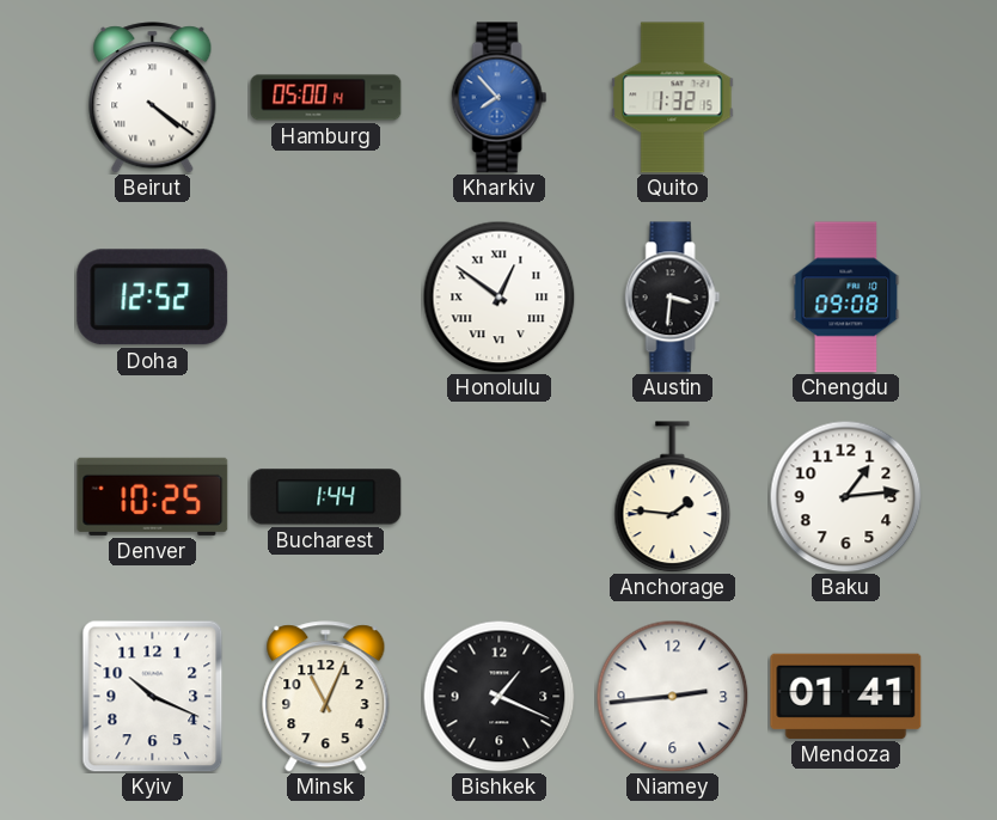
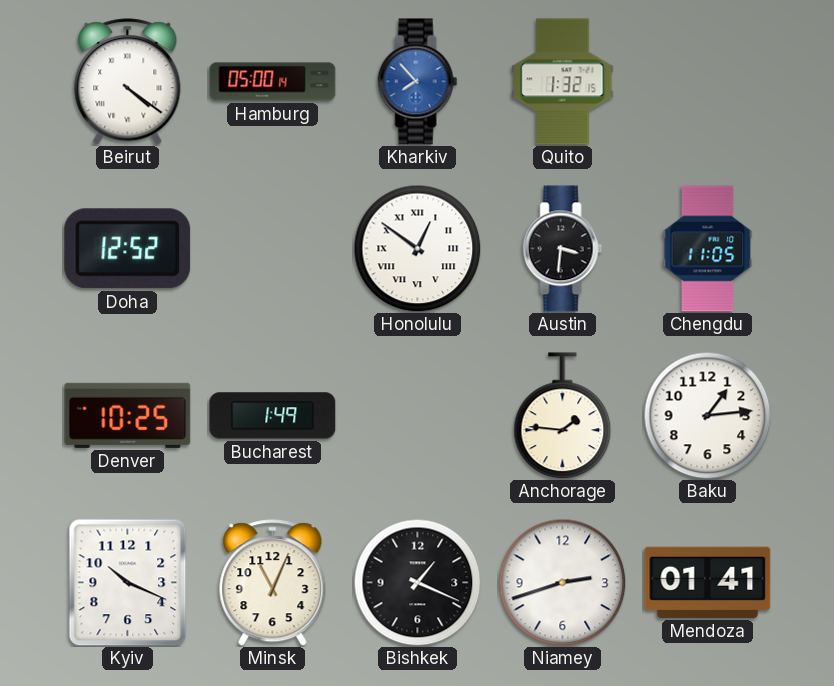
Chengdu: 09:08 -> 11:05
Bucharest: 1:44 -> 1:49
Niamey: 2:44 -> 2:42
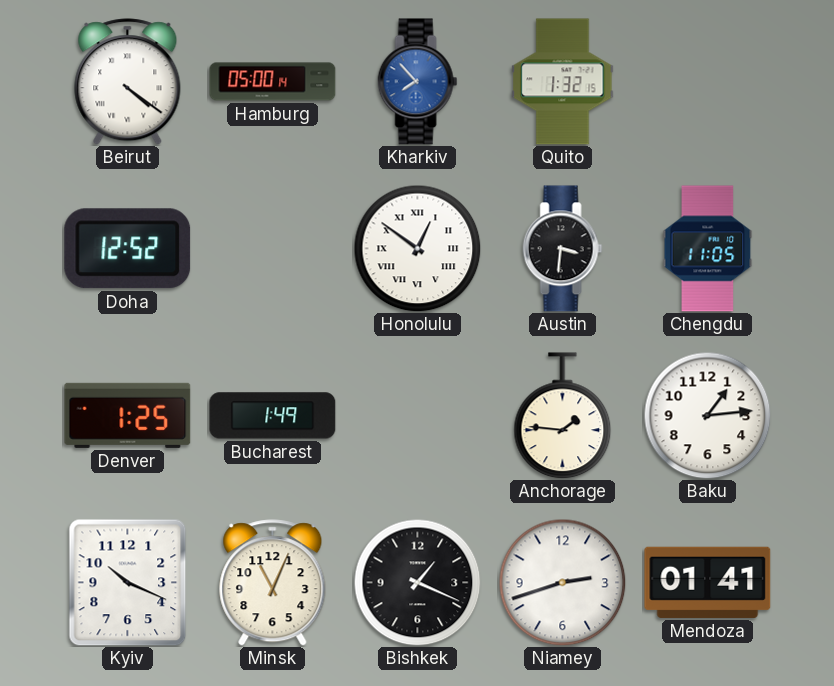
Denver: 10:25 -> 1:25
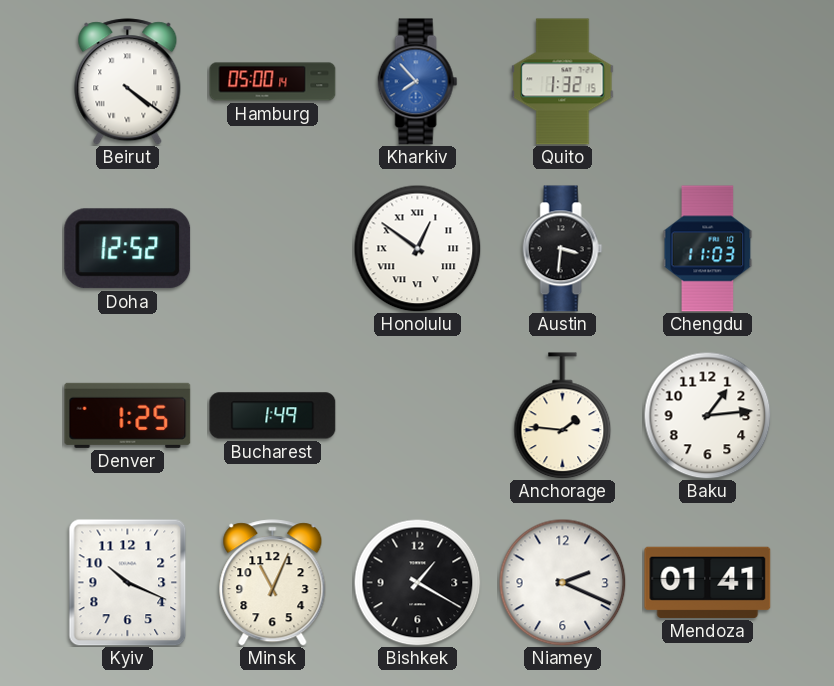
Chengdu: 11:05 -> 11:03
Bishkek: 1:19 -> 1:20
Niamey: 2:42 -> 2:19
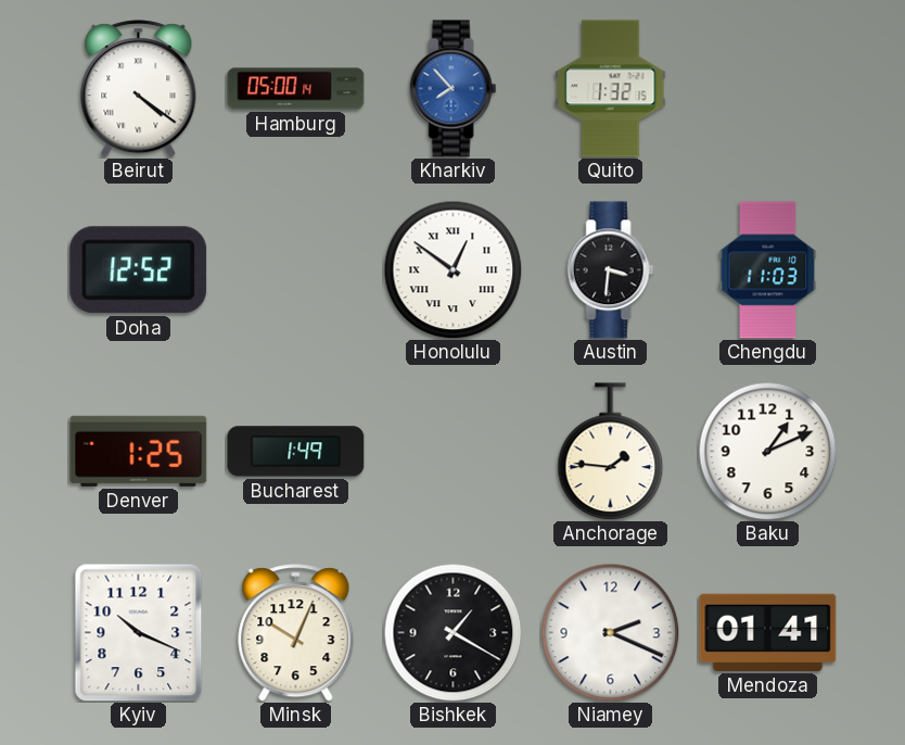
Baku: 1:14 -> 1:11
Minsk: 11:04 -> 10:04
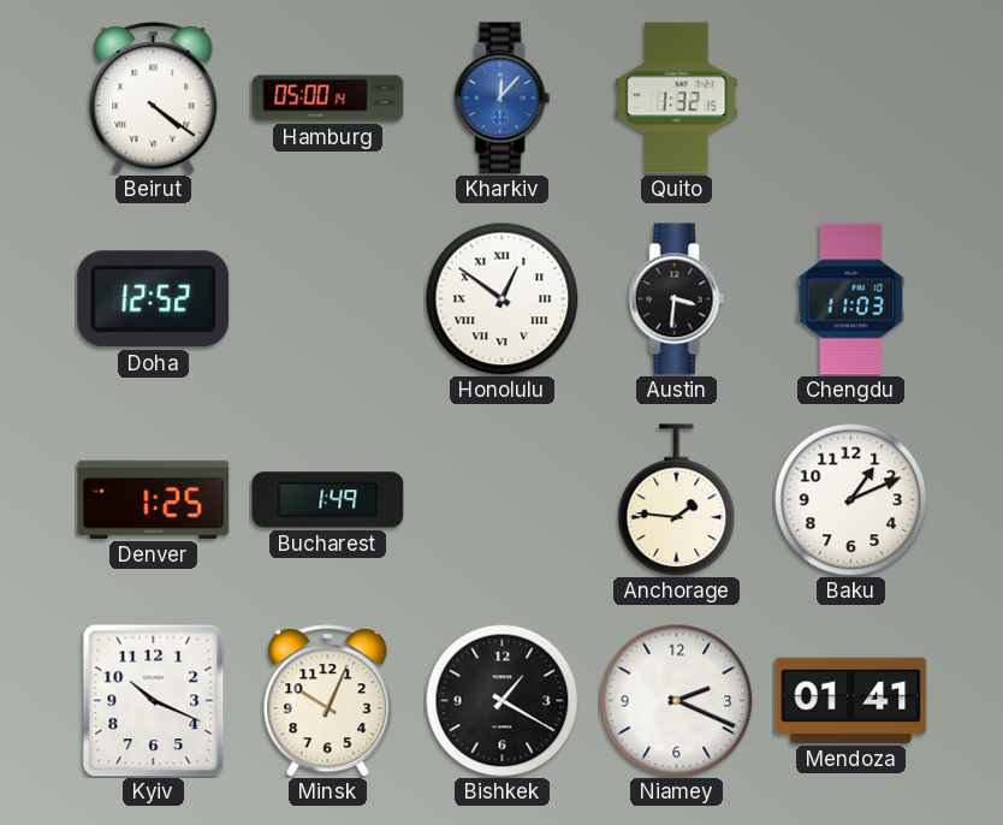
Kharkiv: 7:53 -> 12:07
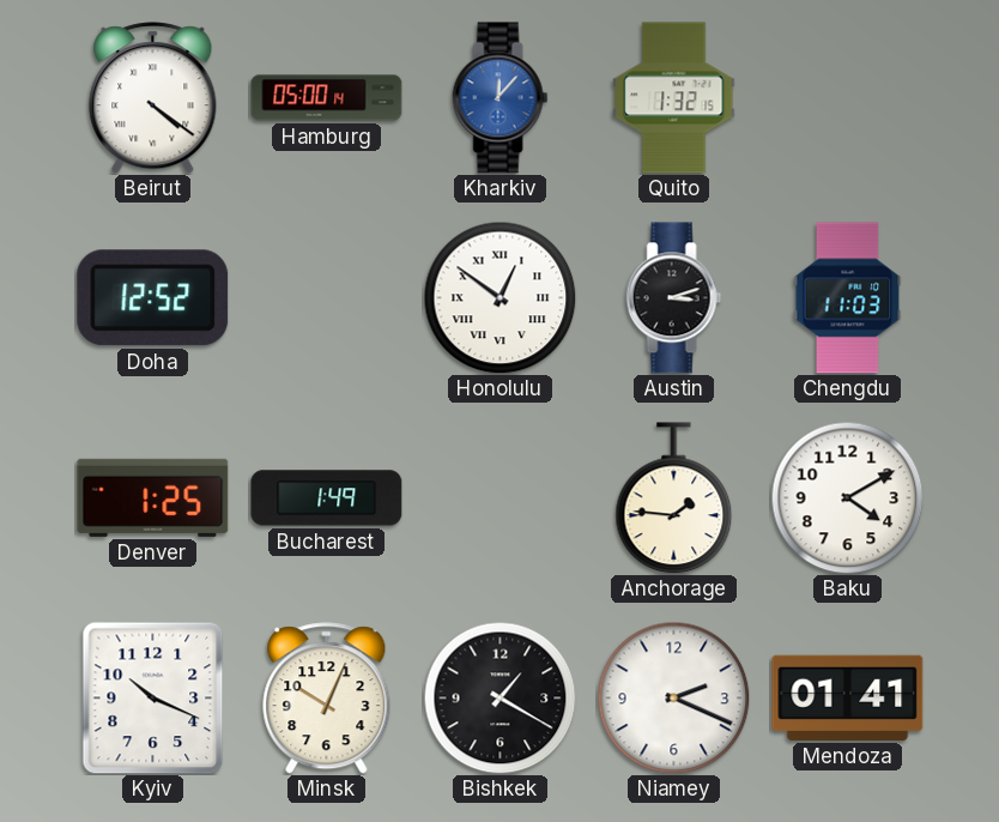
Austin: 3:31 -> 3:12
Baku: 1:11 -> 4:10
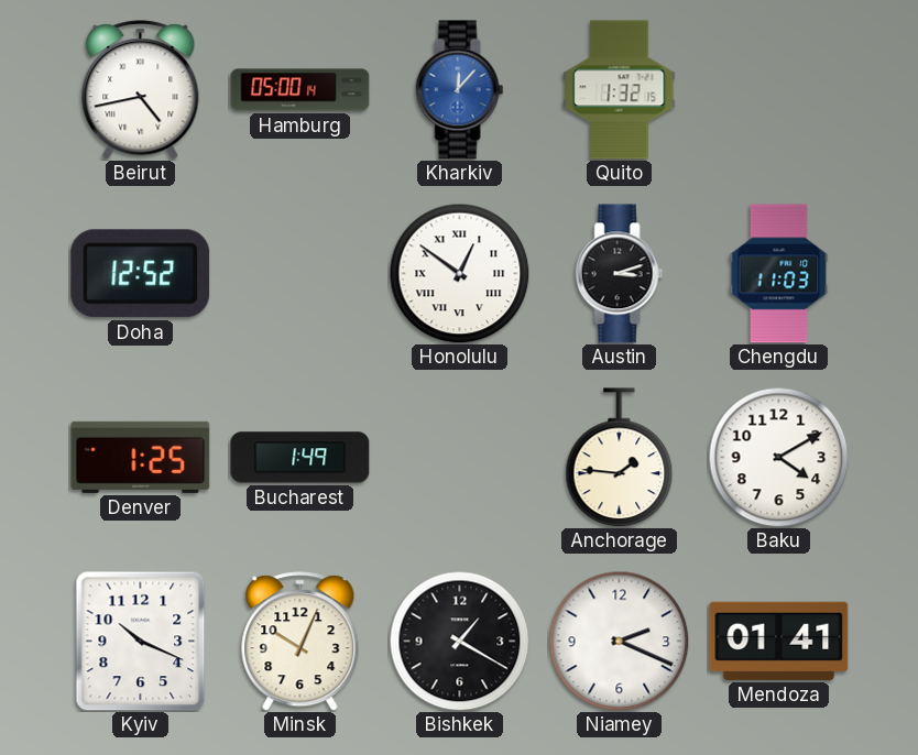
Beirut: 4:21 -> 4:43
